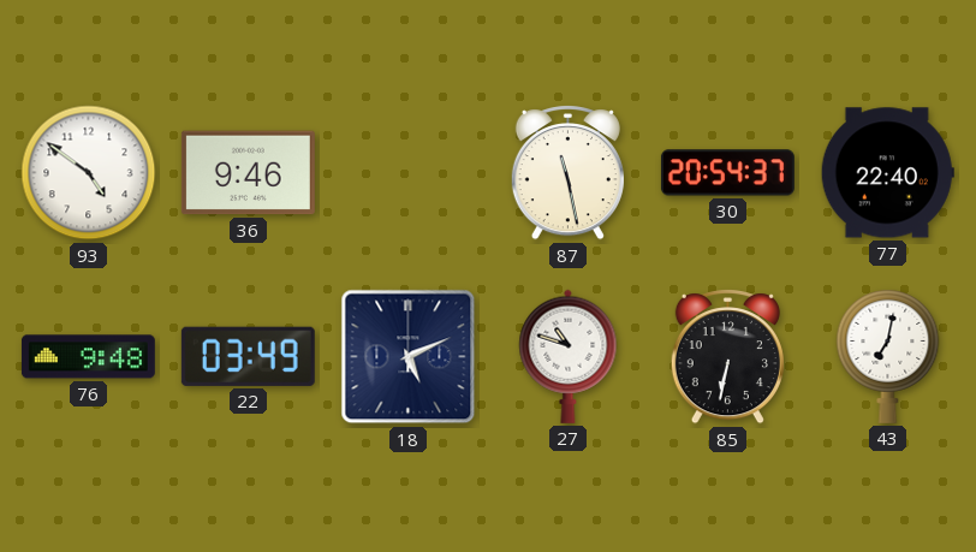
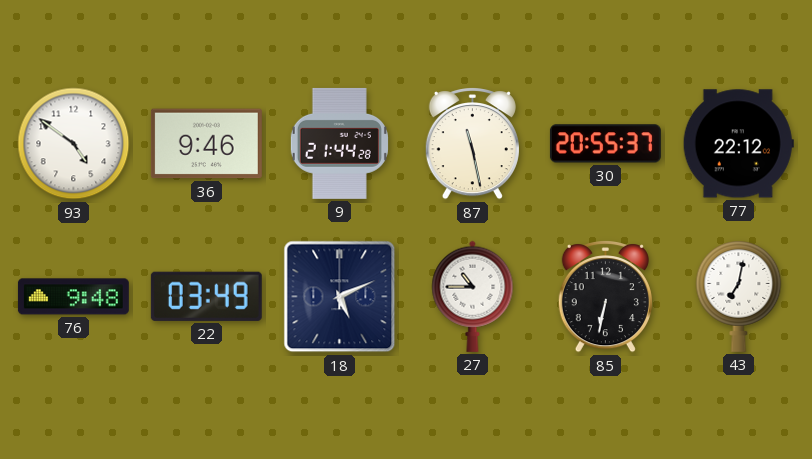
9: none -> 21:44
30: 20:54 -> 20:55
77: 22:40 -> 22:12
27: 10:48 -> 10:45
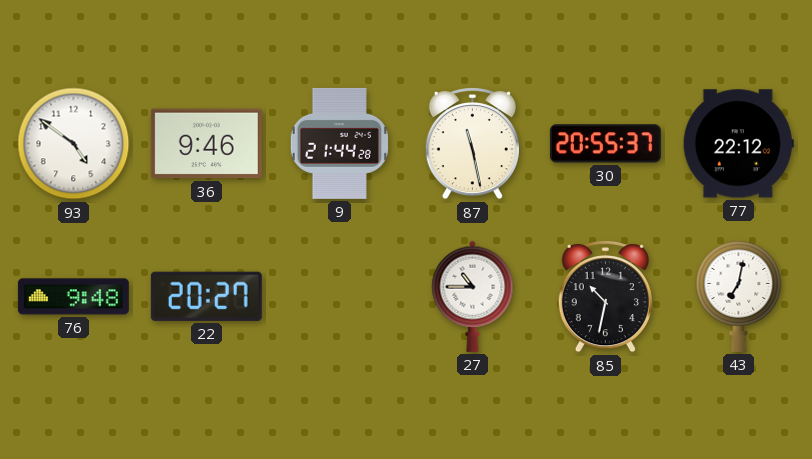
22: 03:49 -> 20:27
18: 5:11 -> none
85: 6:32 -> 10:32
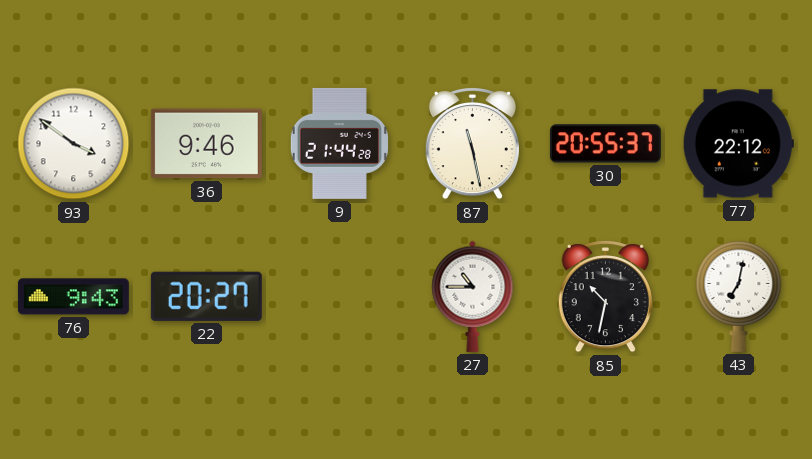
93: 4:51 -> 3:51
76: 9:48 -> 9:43
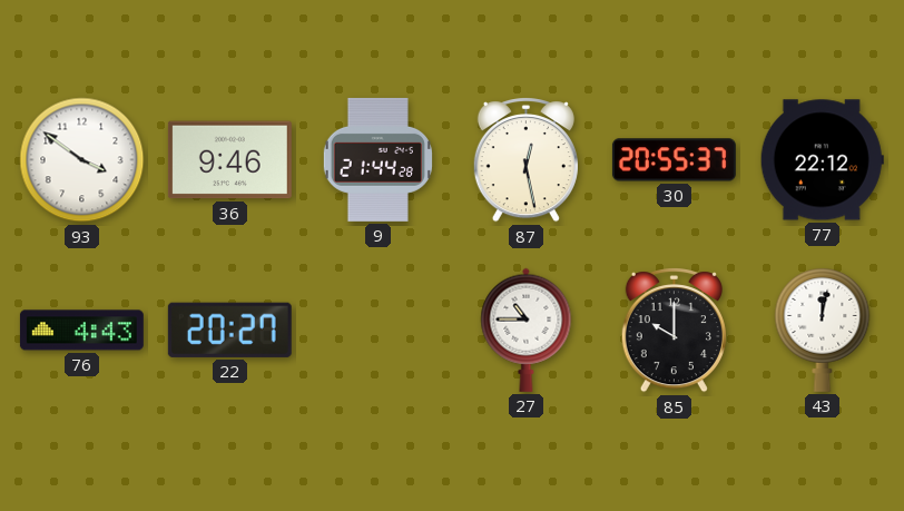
87: 11:28 -> 12:28
76: 9:43 -> 4:43
85: 10:32 -> 10:00
43: 7:02 -> 12:02
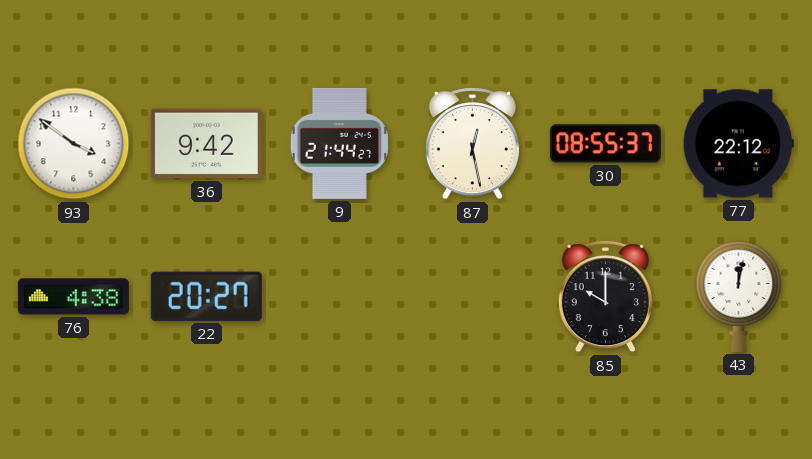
36: 9:46 -> 9:42
9: 21:44:28 -> 21:44:27
30: 20:55 -> 08:55
76: 4:43 -> 4:38
27: 10:45 -> none
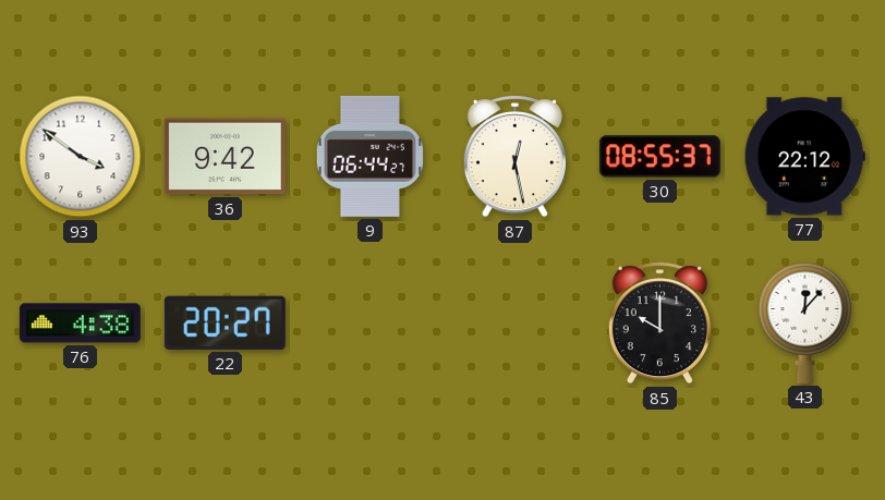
9: 21:44 -> 06:44
43: 12:02 -> 12:07
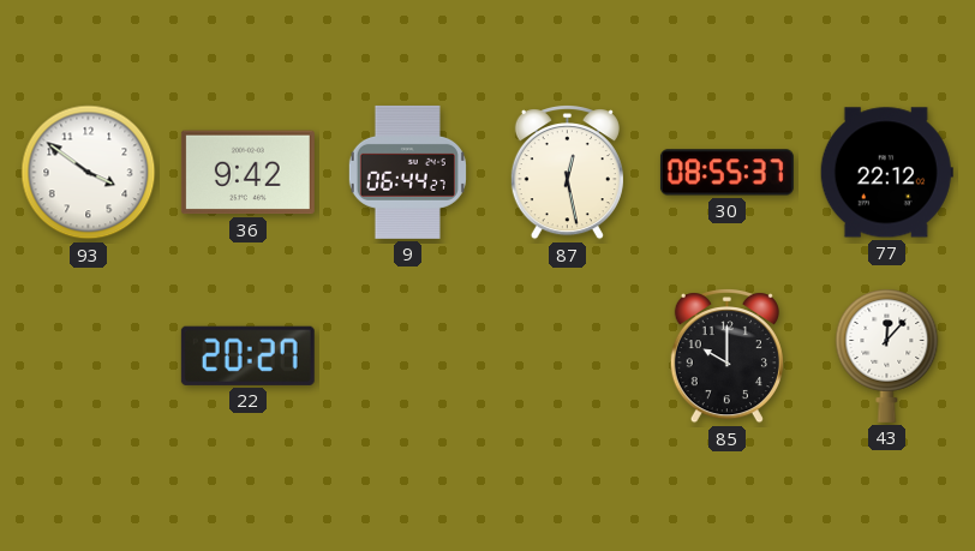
76: 4:38 -> none
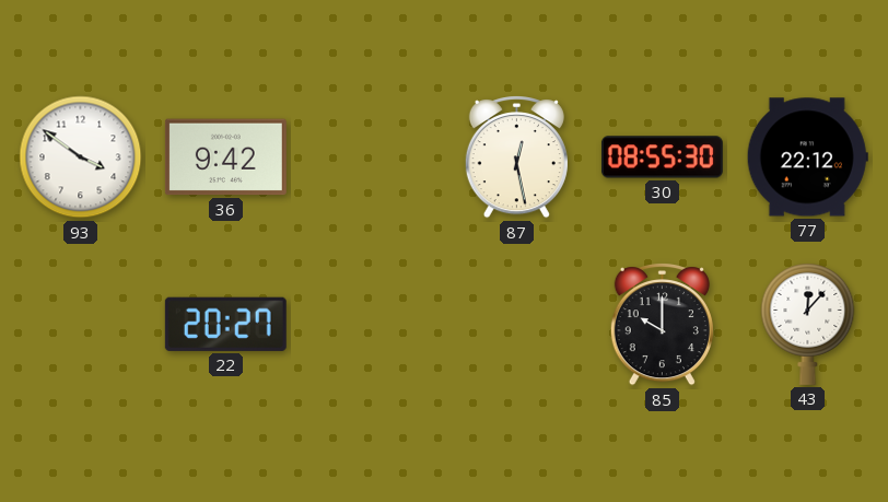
9: 06:44 -> none
30: 08:55:37 -> 08:55:30
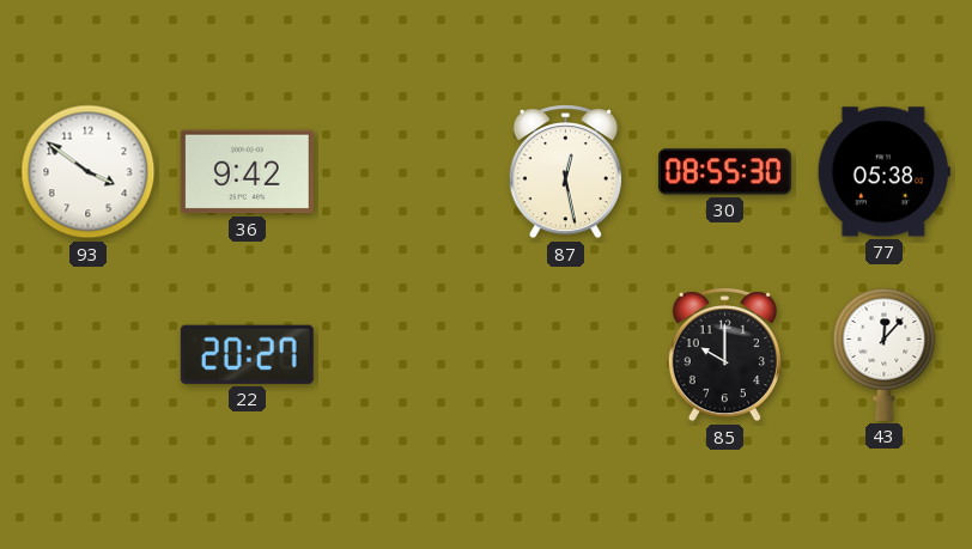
77: 22:12 -> 05:38
